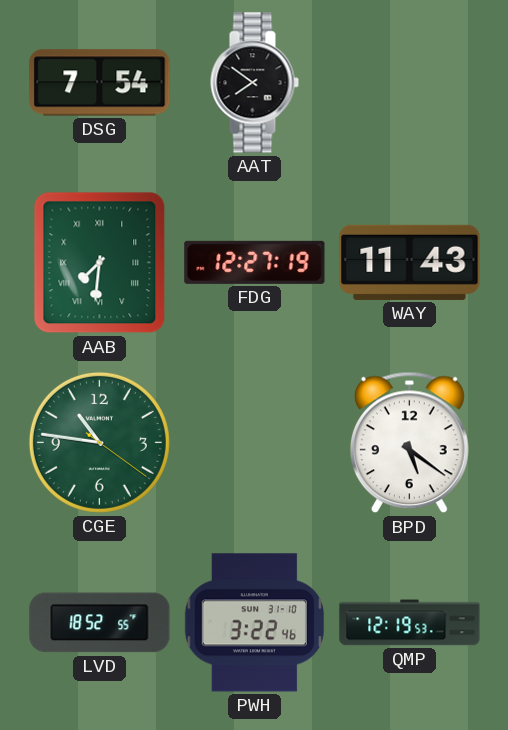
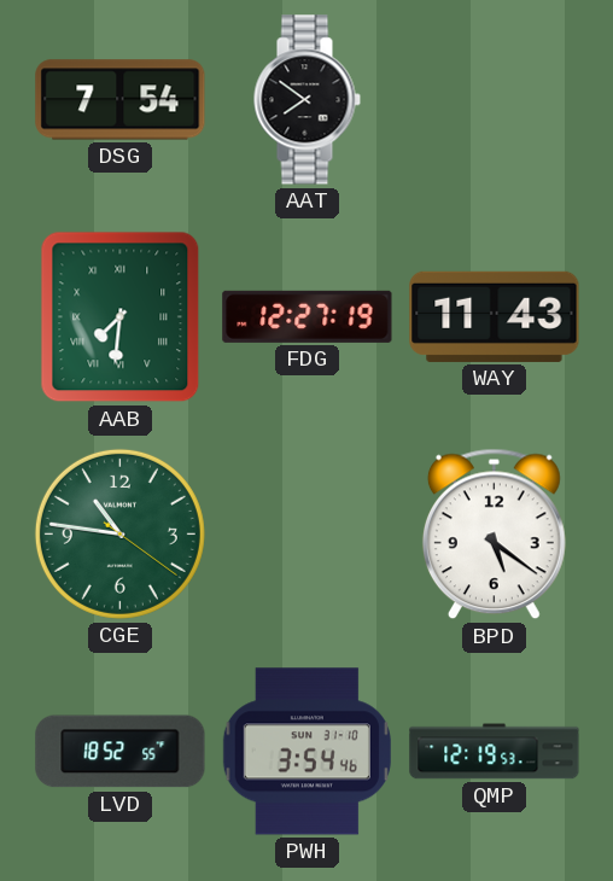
PWH: 3:22 -> 3:54
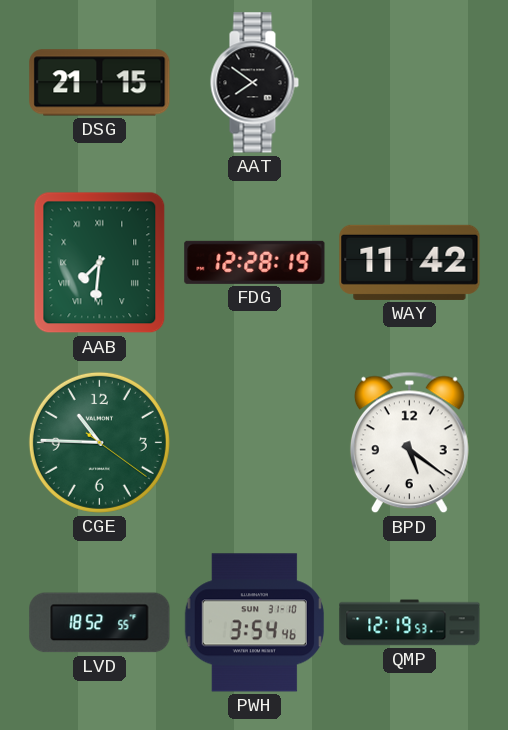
DSG: 7:54 -> 21:15
FDG: 12:27 -> 12:28
WAY: 11:43 -> 11:42
CGE: 10:46 -> 10:45
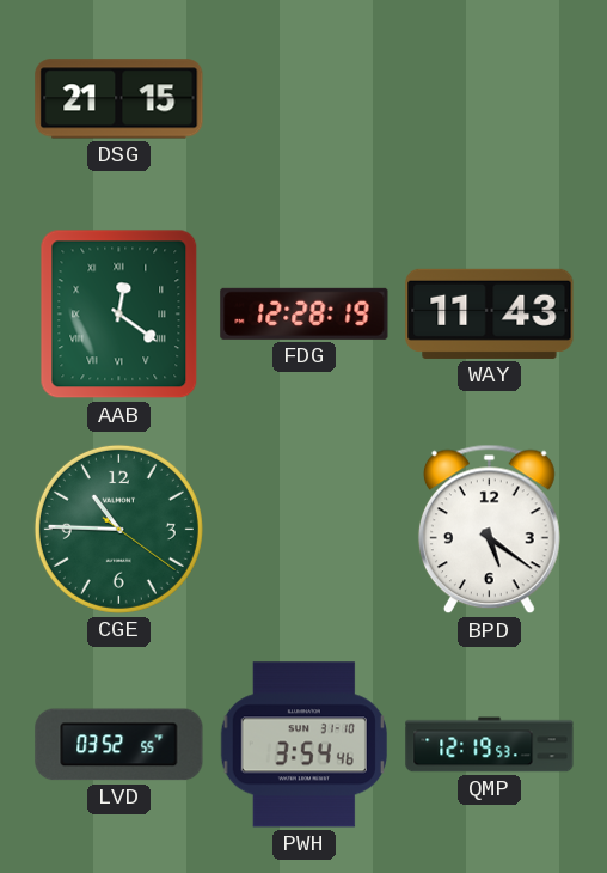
AAT: 7:51 -> none
AAB: 7:31 -> 12:21
WAY: 11:42 -> 11:43
LVD: 18:52 -> 03:52
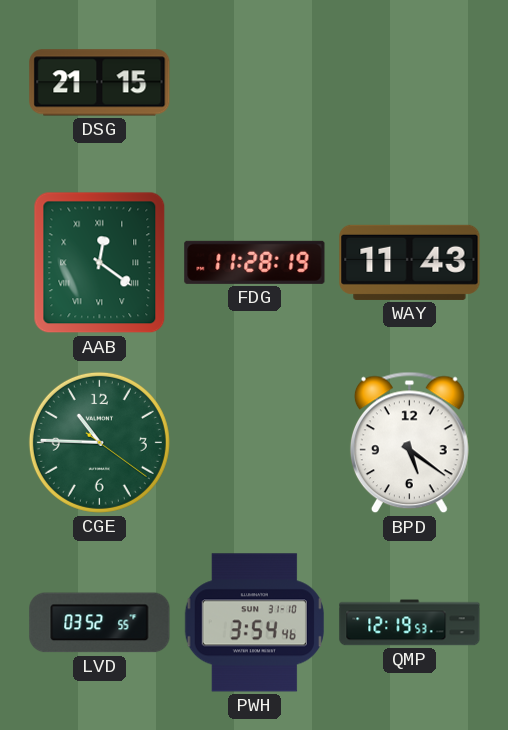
FDG: 12:28 -> 11:28
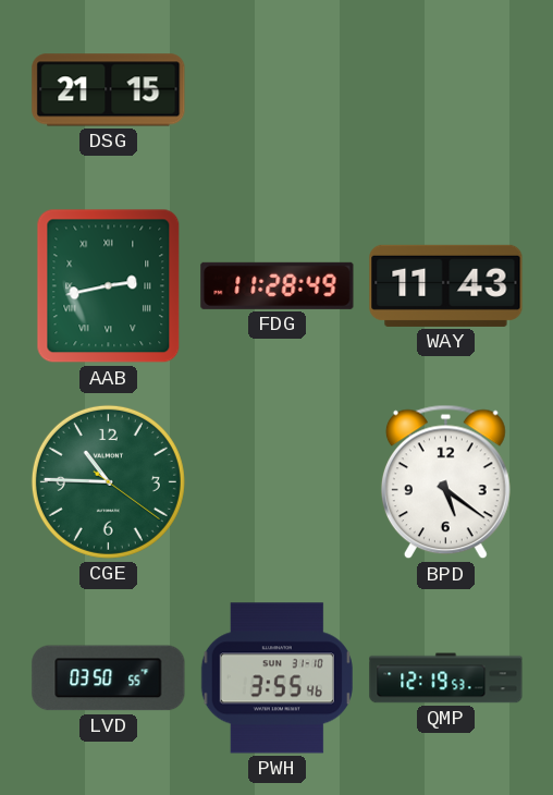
AAB: 12:21 -> 2:43
FDG: 11:28:19 -> 11:28:49
LVD: 03:52 -> 03:50
PWH: 3:54 -> 3:55
